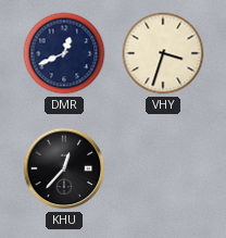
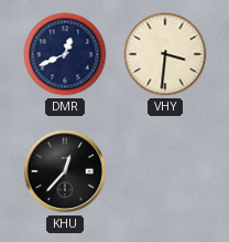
VHY: 3:33 -> 3:31
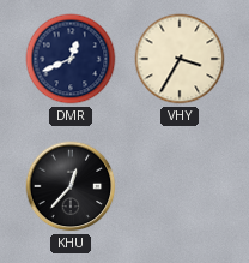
VHY: 3:31 -> 3:35
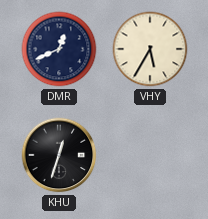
VHY: 3:35 -> 5:35
KHU: 12:37 -> 12:33
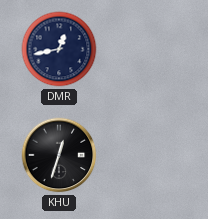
DMR: 12:41 -> 12:43
VHY: 5:35 -> none
